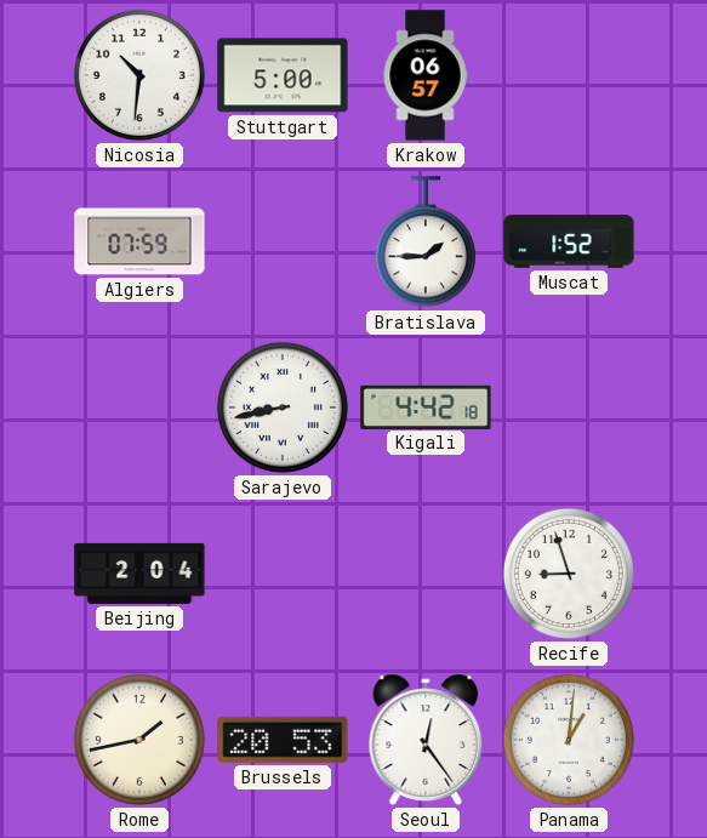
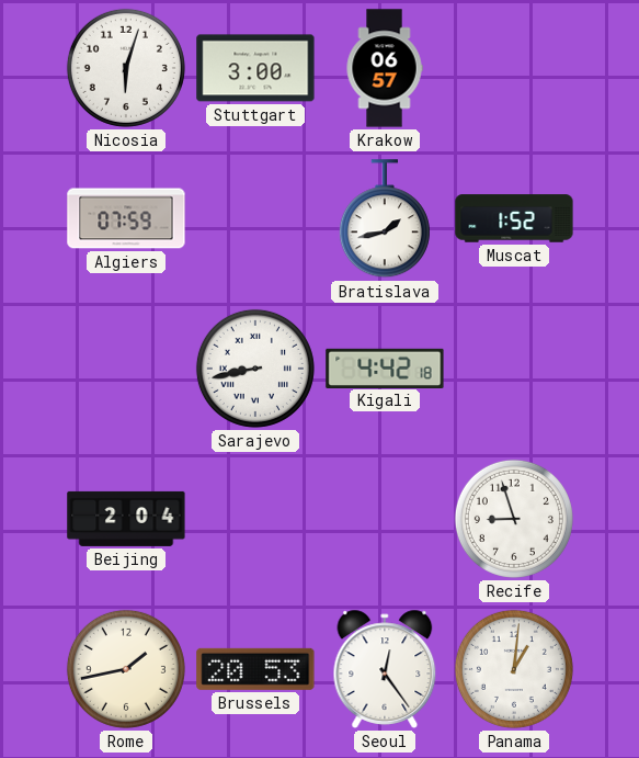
Nicosia: 10:31 -> 6:03
Stuttgart: 5:00 -> 3:00
Bratislava: 1:45 -> 1:43
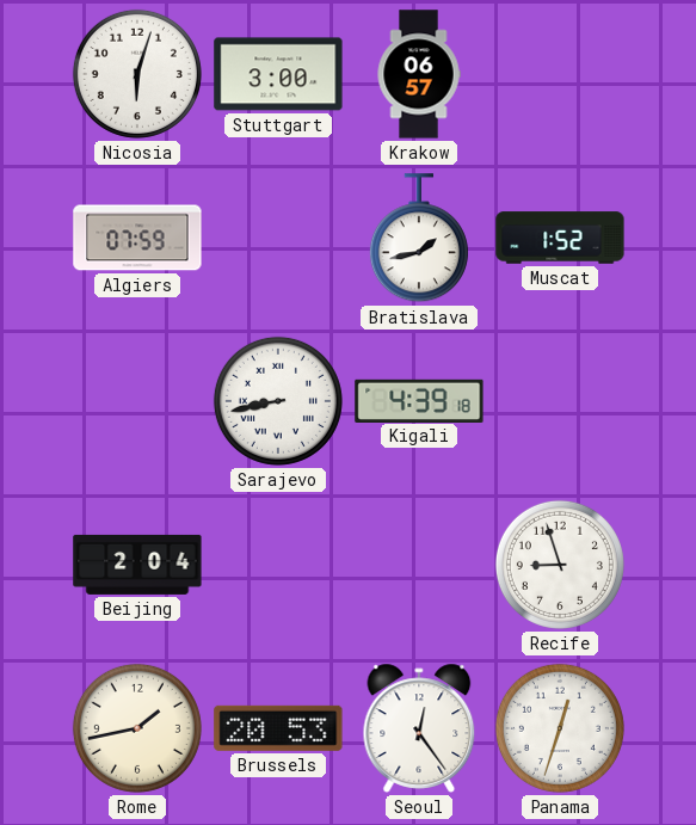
Kigali: 4:42 -> 4:39
Panama: 1:01 -> 12:33
